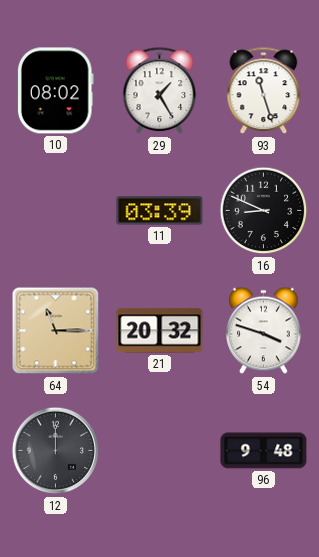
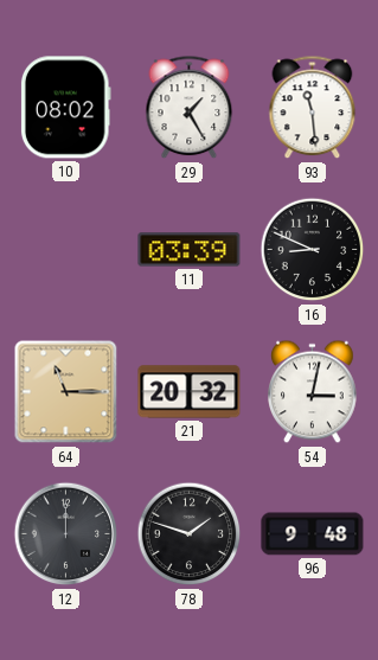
93: 11:27 -> 11:29
54: 3:48 -> 3:02
78: none -> 1:48
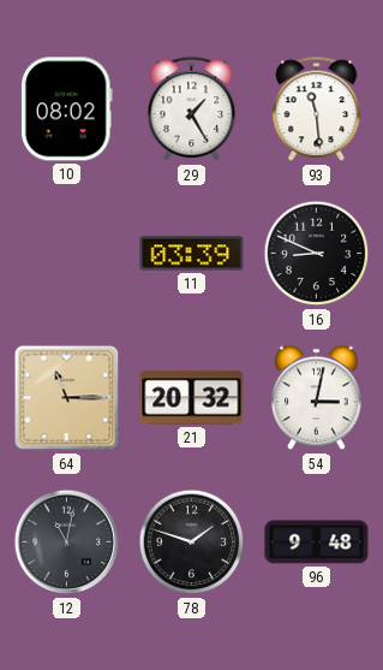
12: 12:00 -> 11:02
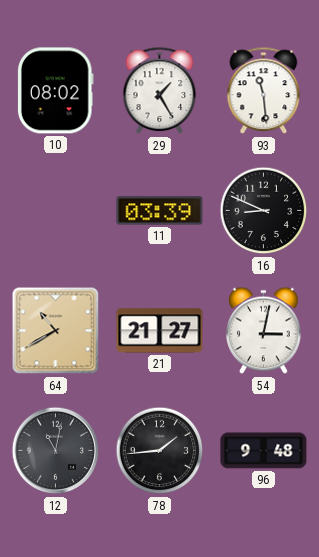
64: 11:15 -> 10:40
21: 20:32 -> 21:27
78: 1:48 -> 1:44
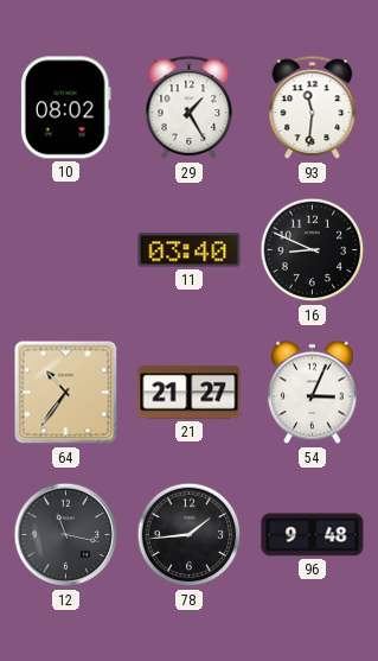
93: 11:29 -> 11:31
11: 03:39 -> 03:40
64: 10:40 -> 10:36
54: 3:02 -> 3:04
12: 11:02 -> 11:17
